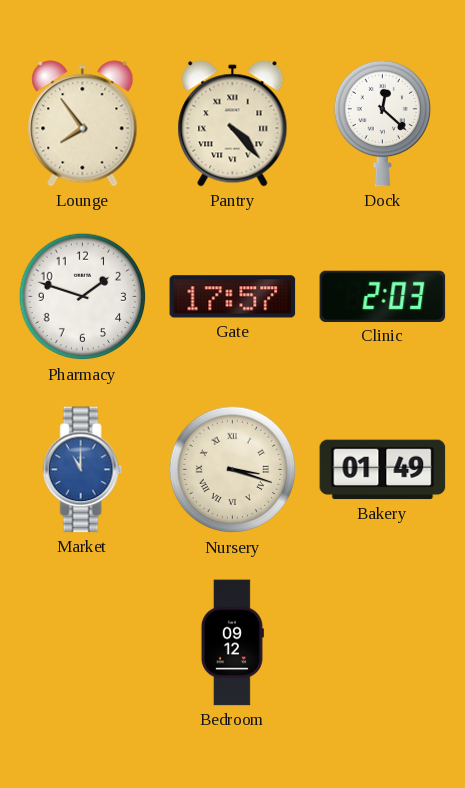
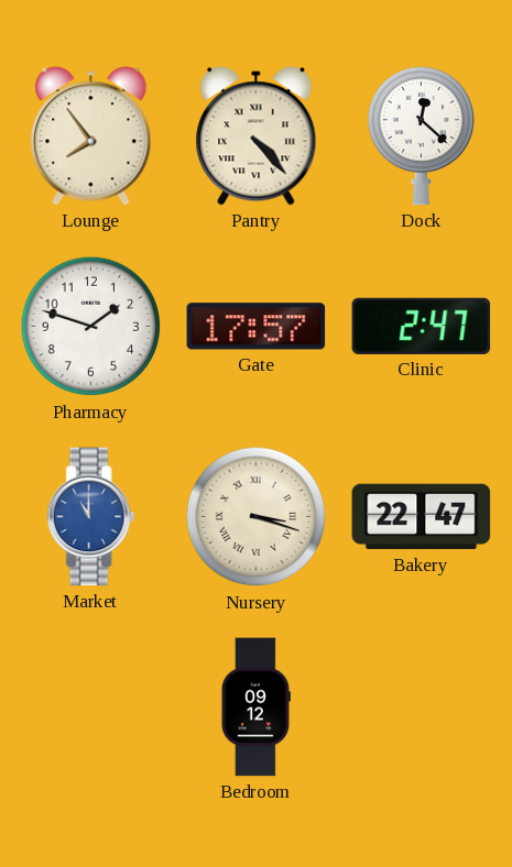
Clinic: 2:03 -> 2:47
Bakery: 01:49 -> 22:47
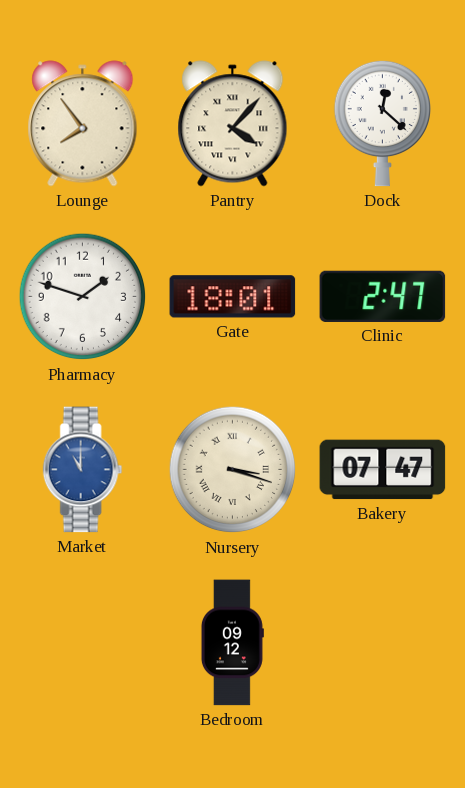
Pantry: 4:23 -> 4:07
Gate: 17:57 -> 18:01
Bakery: 22:47 -> 07:47
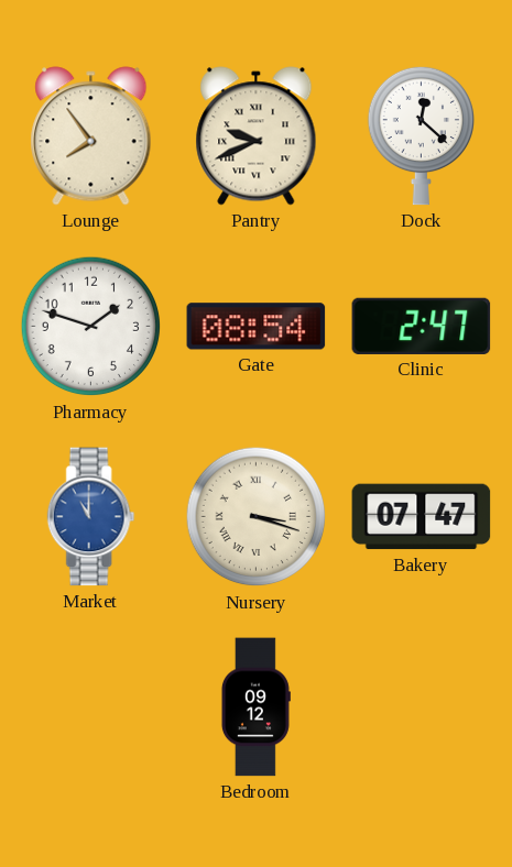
Pantry: 4:07 -> 9:41
Gate: 18:01 -> 08:54
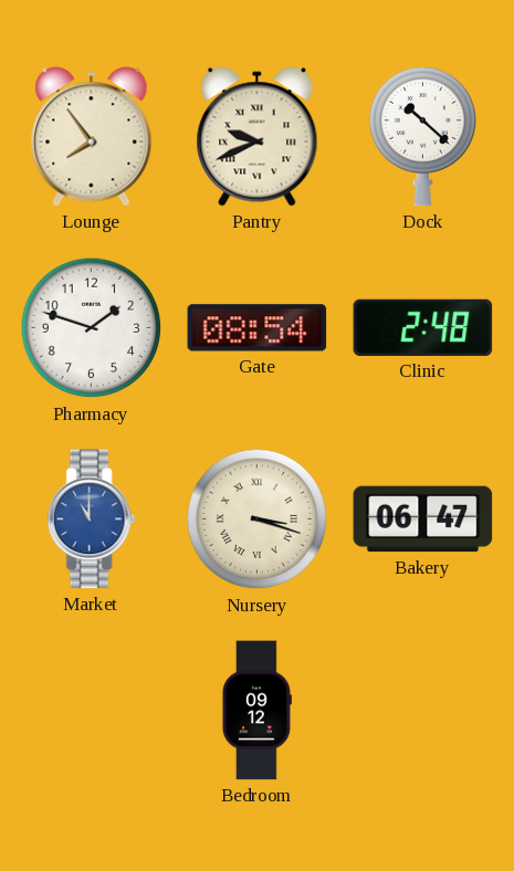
Dock: 12:22 -> 10:22
Clinic: 2:47 -> 2:48
Bakery: 07:47 -> 06:47
